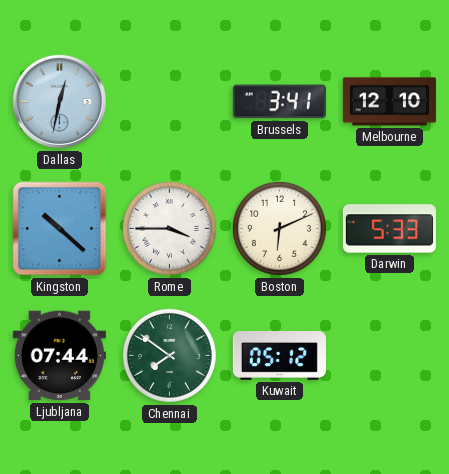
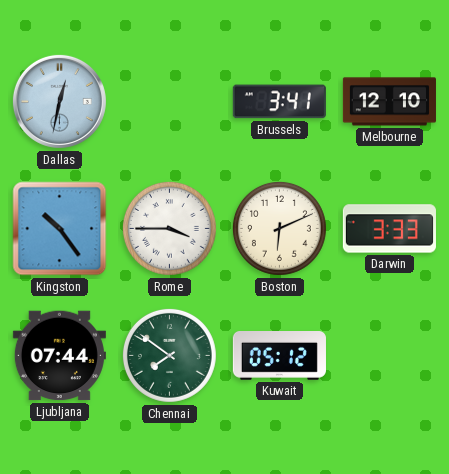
Kingston: 10:22 -> 10:24
Darwin: 5:33 -> 3:33
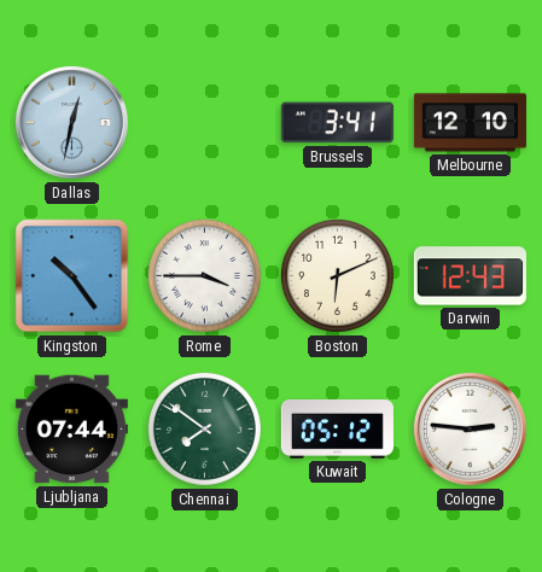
Darwin: 3:33 -> 12:43
Cologne: none -> 2:46
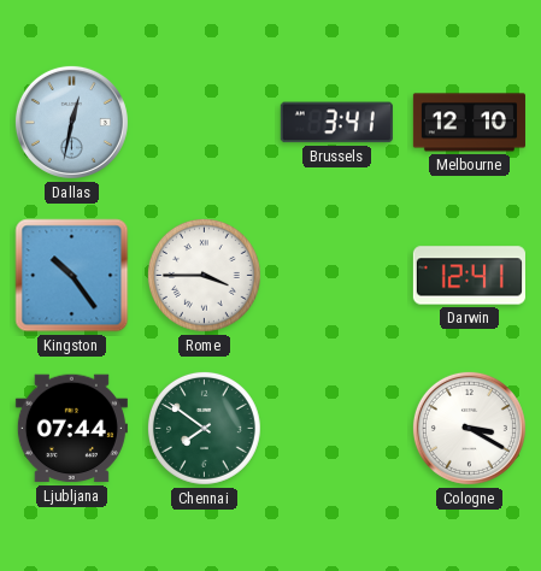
Boston: 6:11 -> none
Darwin: 12:43 -> 12:41
Kuwait: 05:12 -> none
Cologne: 2:46 -> 3:20
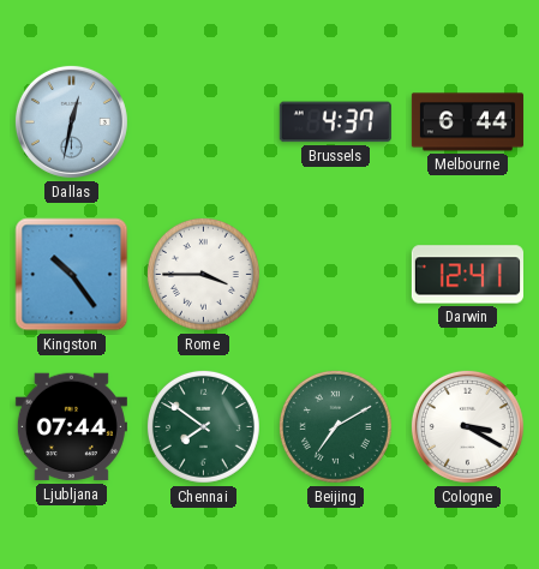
Brussels: 3:41 -> 4:37
Melbourne: 12:10 -> 6:44
Beijing: none -> 7:10
